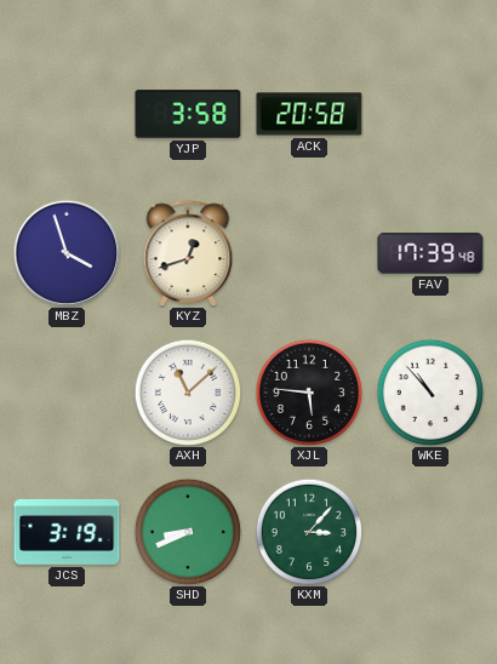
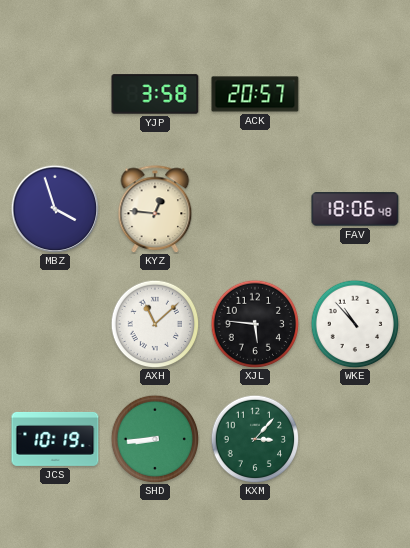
ACK: 20:58 -> 20:57
KYZ: 12:42 -> 12:46
FAV: 17:39 -> 18:06
JCS: 3:19 -> 10:19
SHD: 8:41 -> 8:44
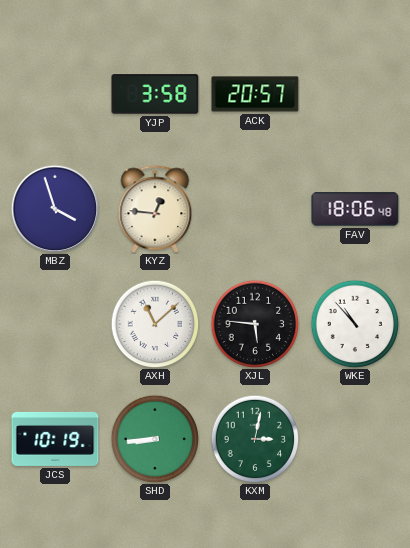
KXM: 3:07 -> 3:02
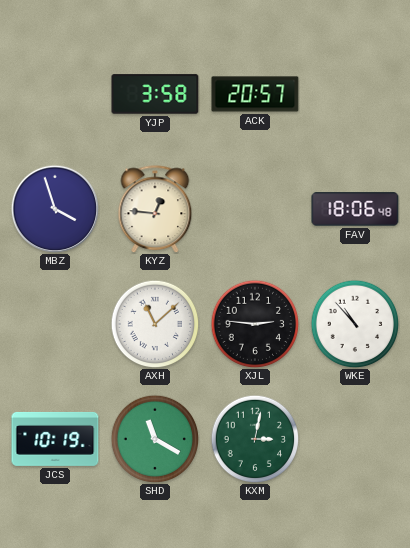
XJL: 5:46 -> 2:46
SHD: 8:44 -> 11:20
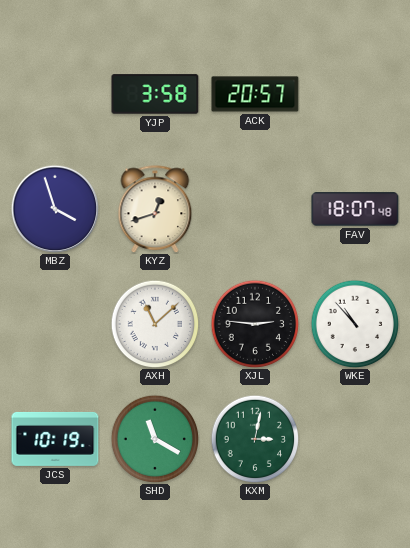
KYZ: 12:46 -> 12:42
FAV: 18:06 -> 18:07
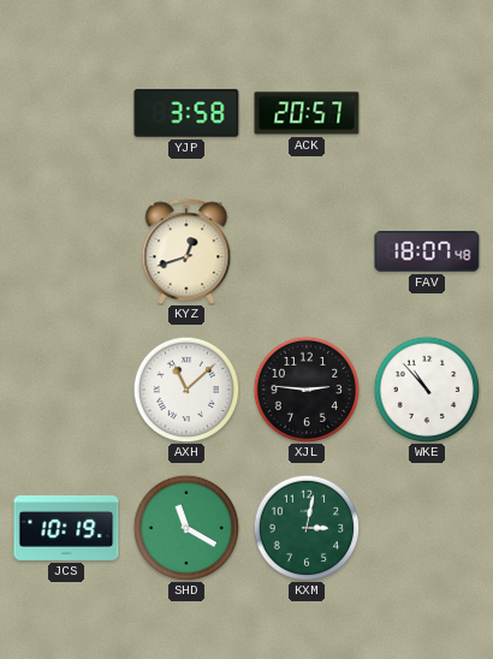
MBZ: 3:57 -> none
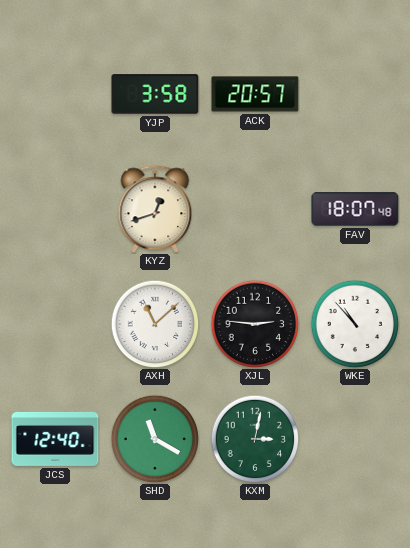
JCS: 10:19 -> 12:40
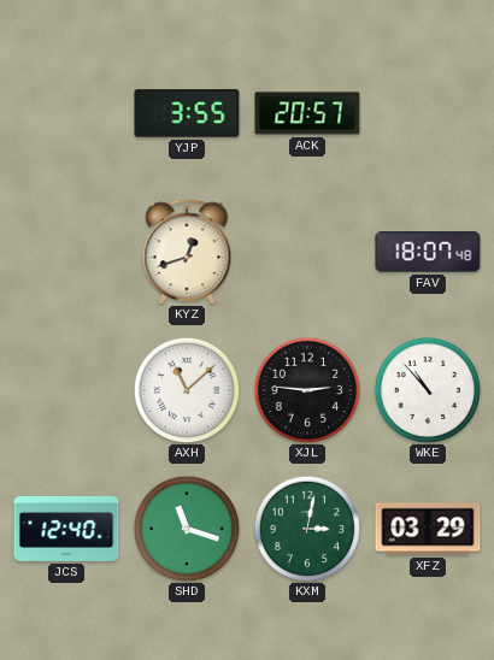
YJP: 3:58 -> 3:55
SHD: 11:20 -> 11:18
XFZ: none -> 03:29
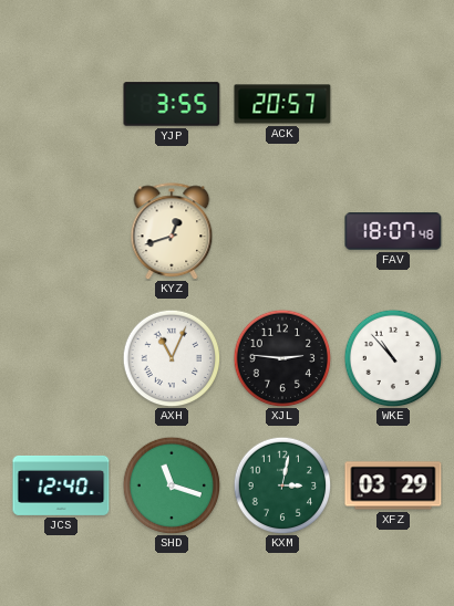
AXH: 11:08 -> 11:04
